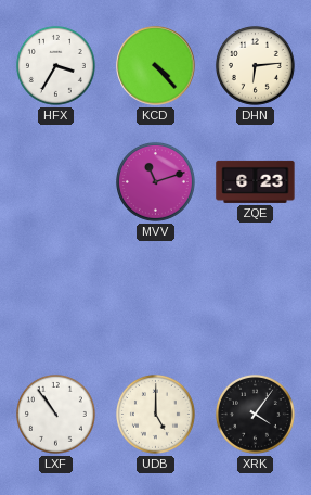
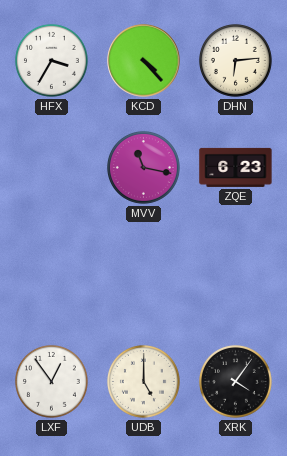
MVV: 11:12 -> 11:17
LXF: 10:54 -> 12:54
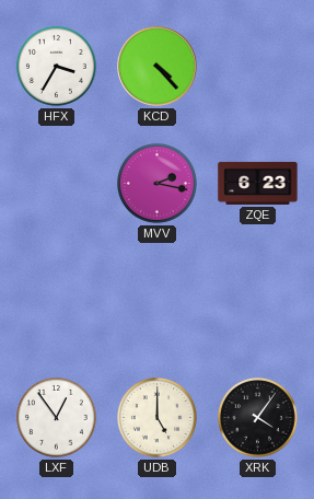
DHN: 6:14 -> none
MVV: 11:17 -> 2:17
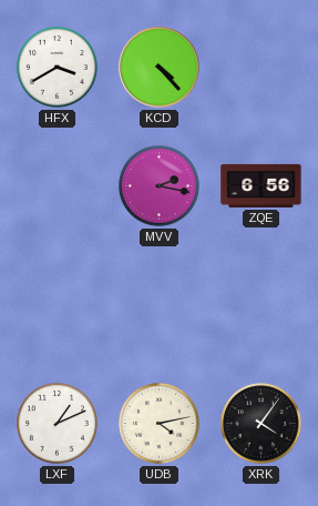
HFX: 3:35 -> 3:40
ZQE: 6:23 -> 6:56
LXF: 12:54 -> 1:11
UDB: 5:00 -> 4:13
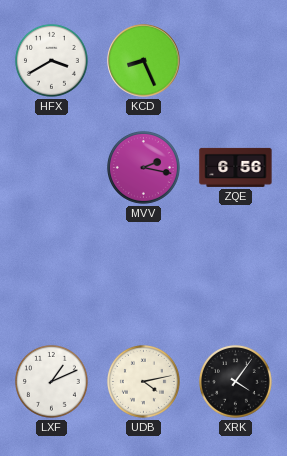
KCD: 4:23 -> 8:26
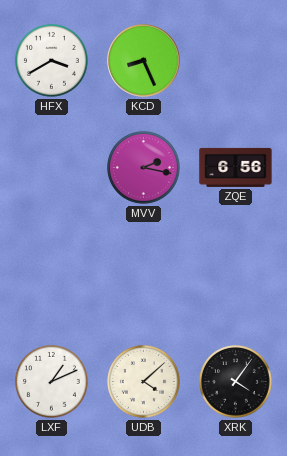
UDB: 4:13 -> 4:08
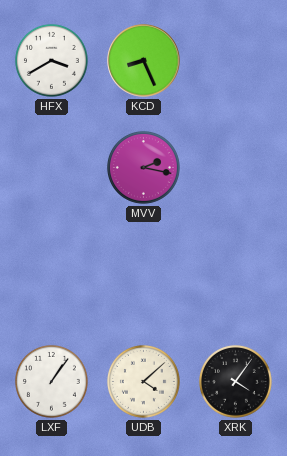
ZQE: 6:56 -> none
LXF: 1:11 -> 1:06
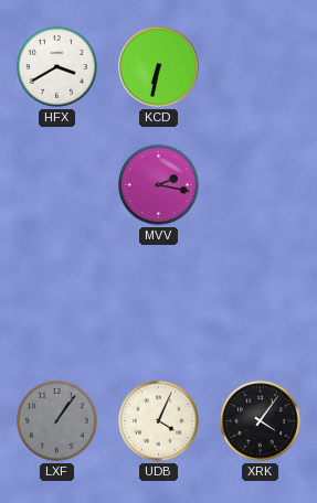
KCD: 8:26 -> 6:32
LXF dial: white -> grey
UDB: 4:08 -> 4:04
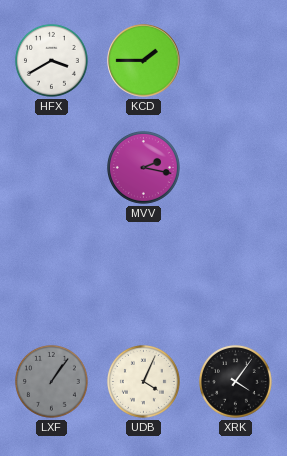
KCD: 6:32 -> 1:45
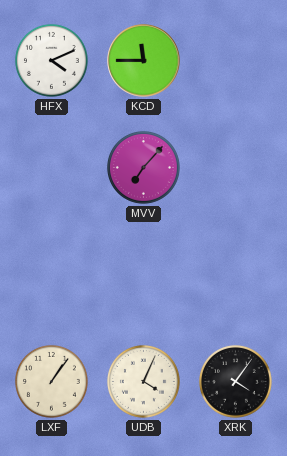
HFX: 3:40 -> 4:11
KCD: 1:45 -> 11:45
MVV: 2:17 -> 7:07
LXF dial: grey -> cream
